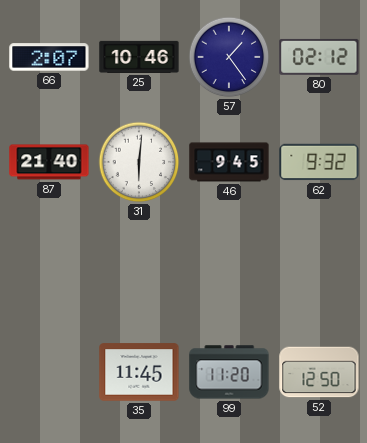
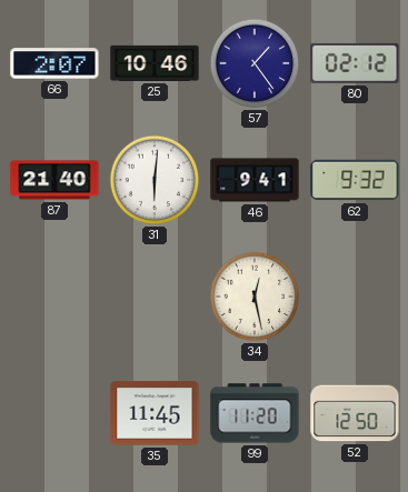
46: 9:45 -> 9:41
34: none -> 12:28
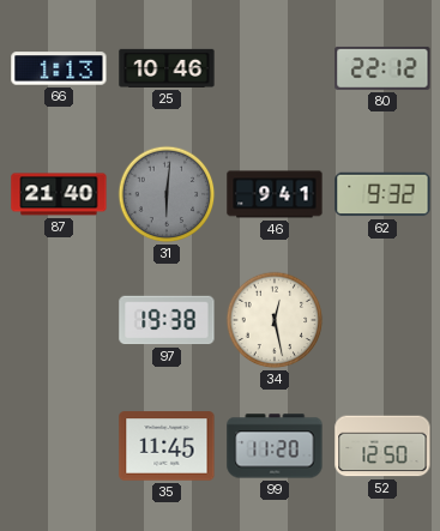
66: 2:07 -> 1:13
57: 1:24 -> none
80: 02:12 -> 22:12
31 dial: white -> grey
97: none -> 19:38
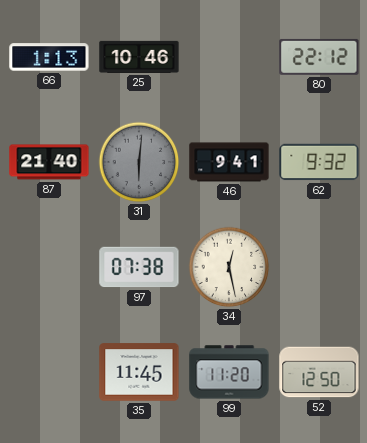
97: 19:38 -> 07:38
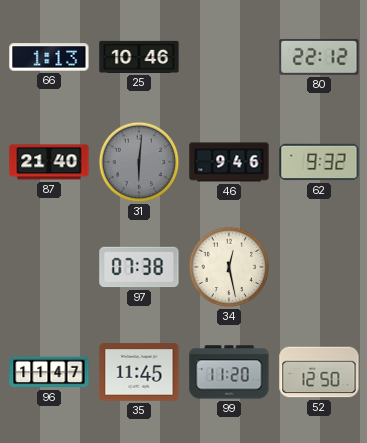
46: 9:41 -> 9:46
96: none -> 11:47
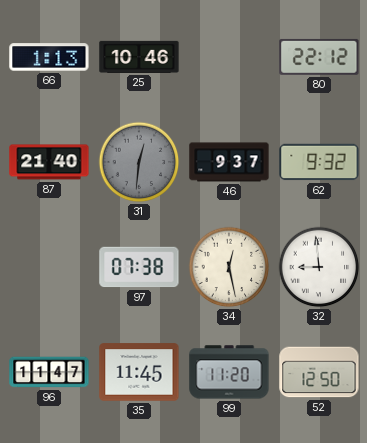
31: 6:01 -> 12:31
46: 9:46 -> 9:37
32: none -> 8:59
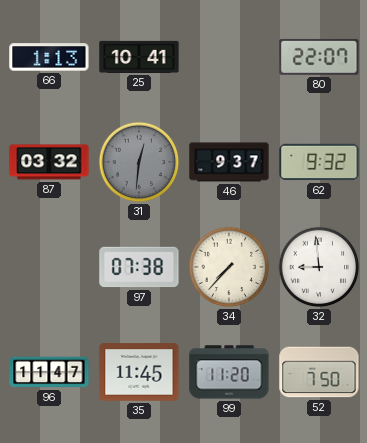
25: 10:46 -> 10:41
80: 22:12 -> 22:07
87: 21:40 -> 03:32
34: 12:28 -> 7:37
52: 12:50 -> 7:50
